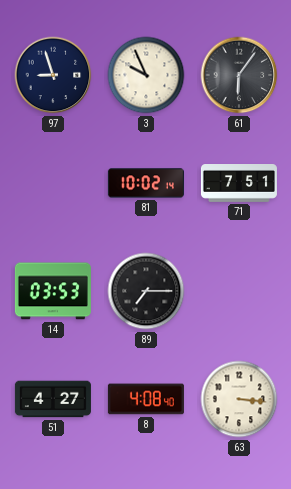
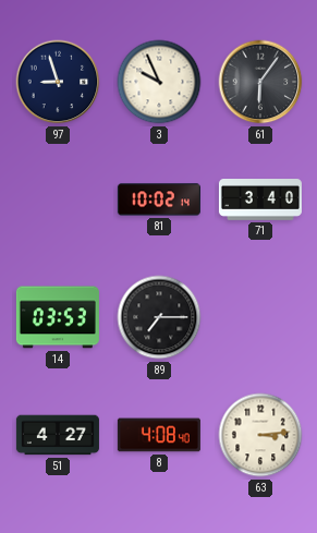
71: 7:51 -> 3:40
63: 3:16 -> 3:14
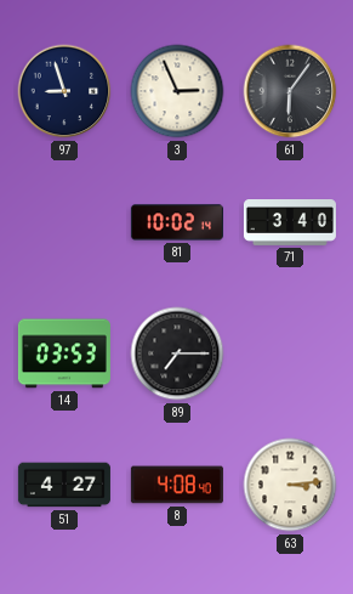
3: 9:56 -> 2:56
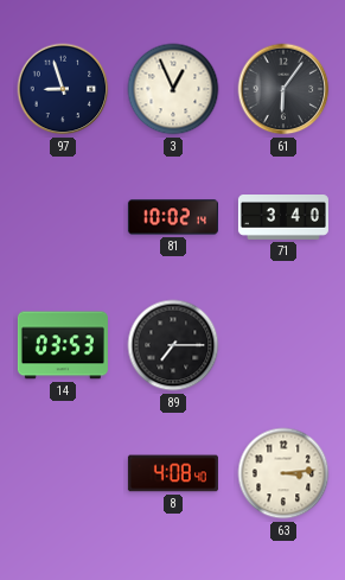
3: 2:56 -> 12:56
51: 4:27 -> none
